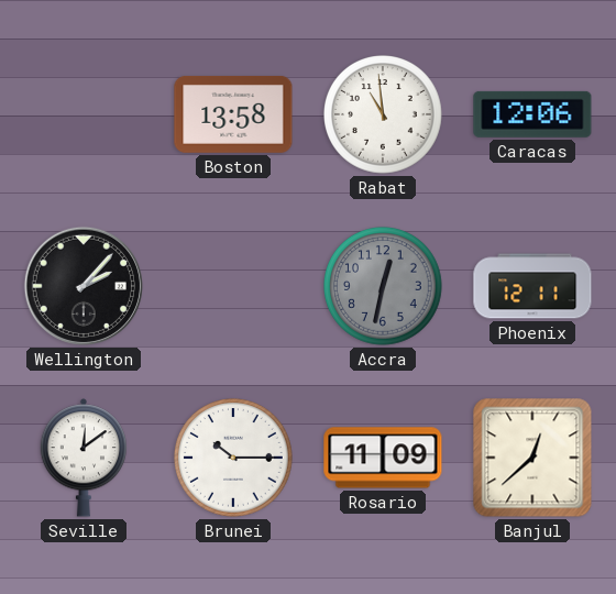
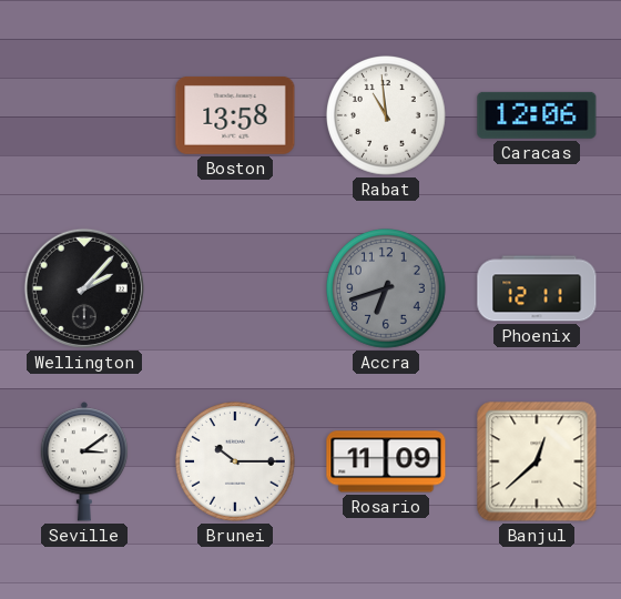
Accra: 12:32 -> 6:42
Seville: 12:09 -> 3:09
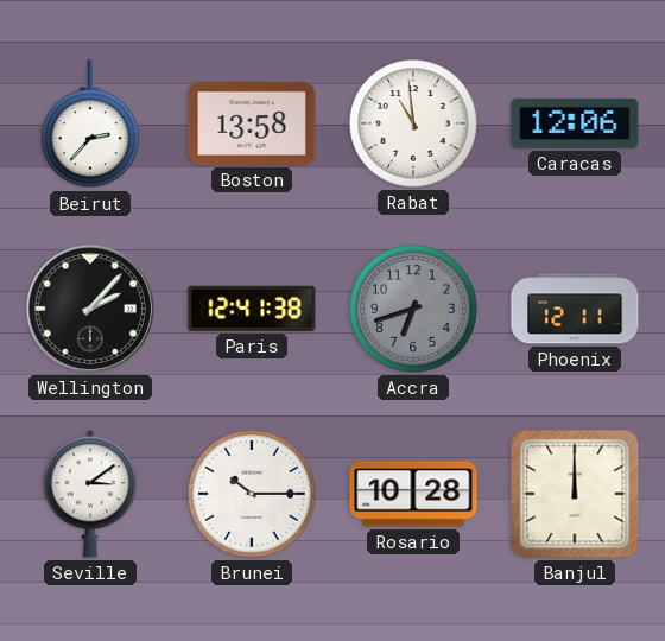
Beirut: none -> 2:37
Paris: none -> 12:41
Rosario: 11:09 -> 10:28
Banjul: 12:38 -> 12:00
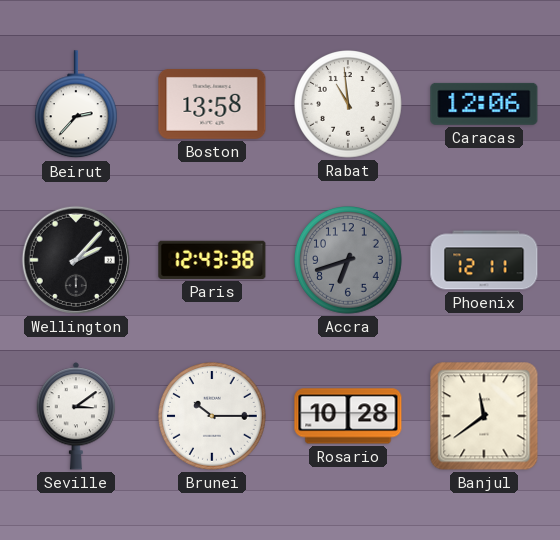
Paris: 12:41 -> 12:43
Banjul: 12:00 -> 11:39
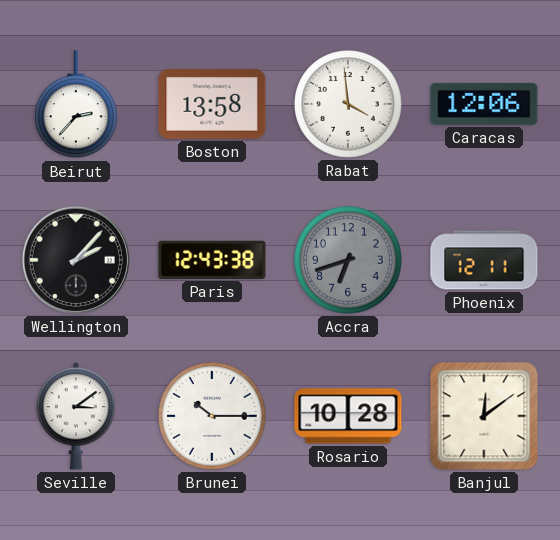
Rabat: 10:59 -> 3:59
Banjul: 11:39 -> 12:09
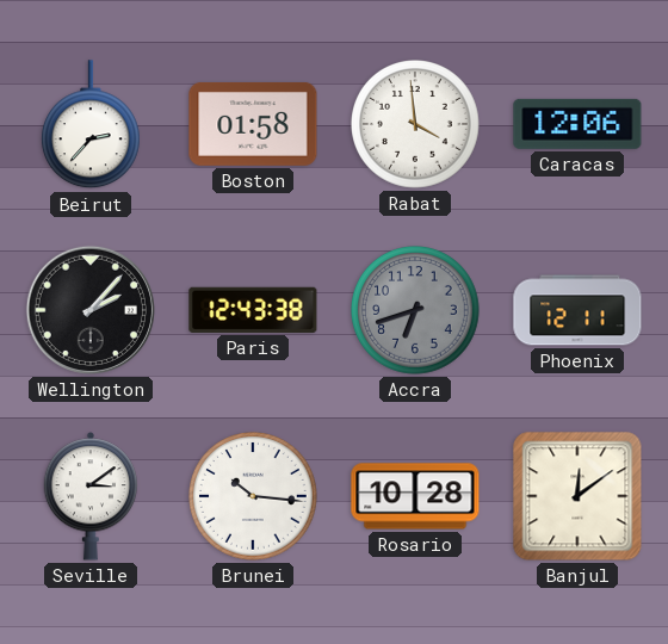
Boston: 13:58 -> 01:58
Brunei: 10:15 -> 10:16
